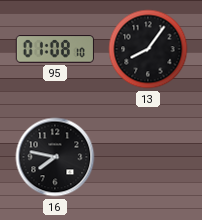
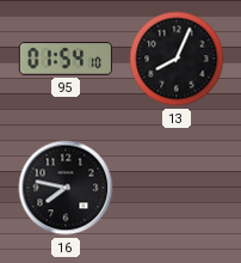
95: 01:08 -> 01:54
13: 8:06 -> 8:04
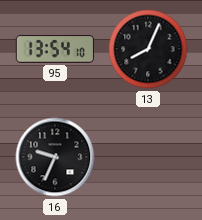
95: 01:54 -> 13:54
16: 7:47 -> 9:34
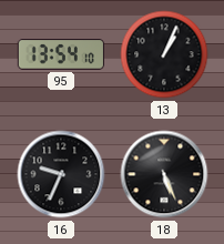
13: 8:04 -> 1:04
18: none -> 5:26
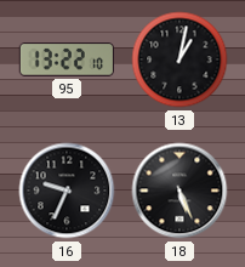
95: 13:54 -> 13:22
13: 1:04 -> 1:02
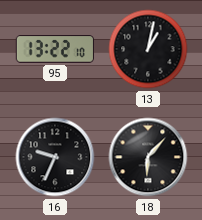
18: 5:26 -> 6:07
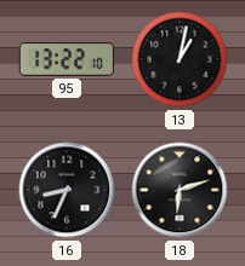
16: 9:34 -> 8:34
18: 6:07 -> 6:12
